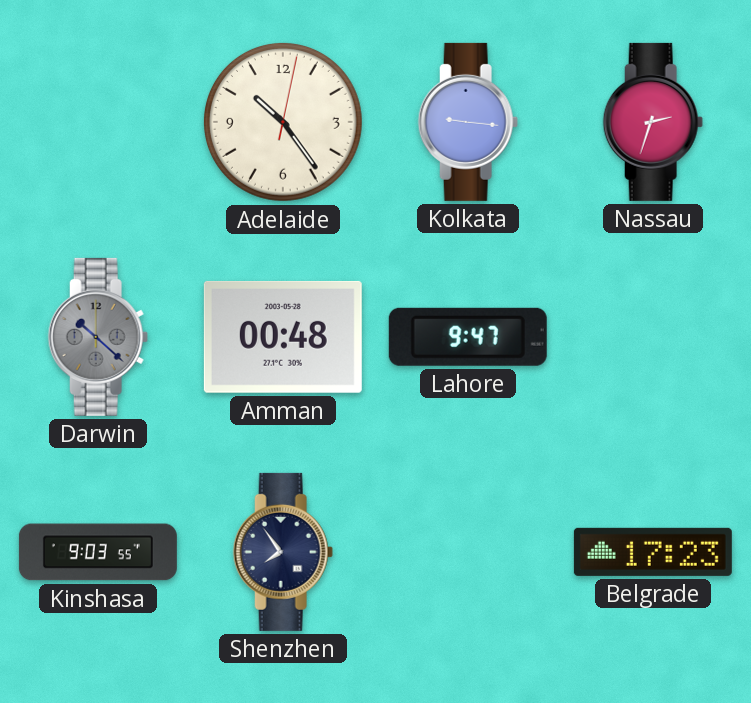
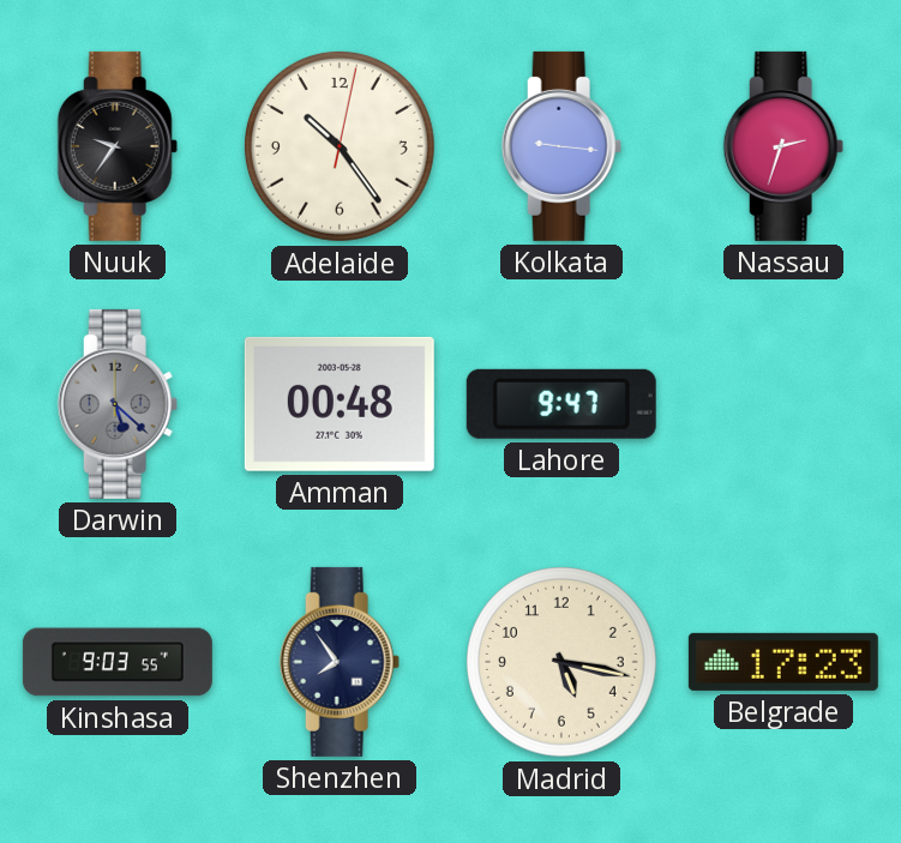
Nuuk: none -> 9:36
Darwin: 10:22 -> 5:22
Madrid: none -> 5:17
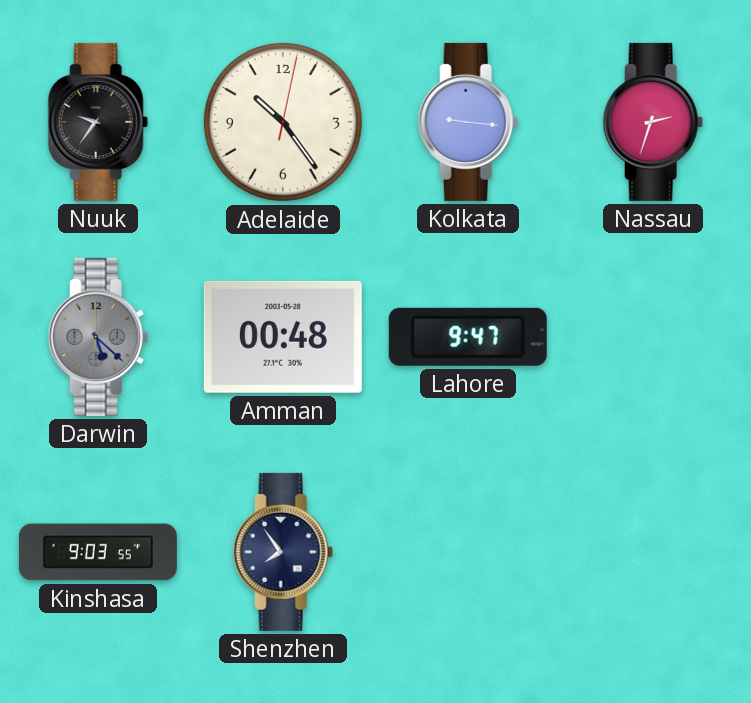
Madrid: 5:17 -> none
Belgrade: 17:23 -> none
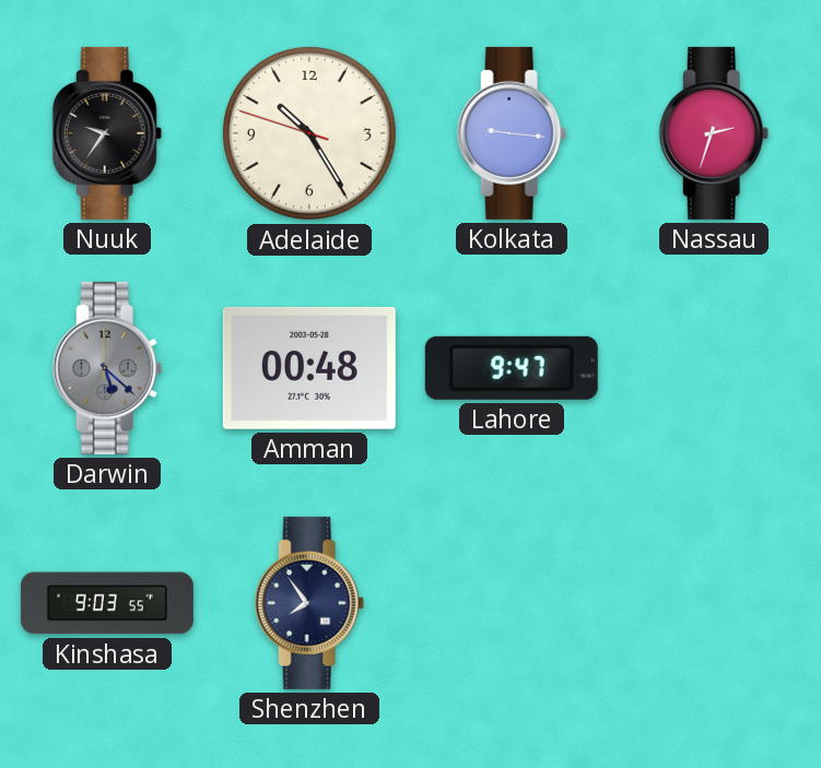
Adelaide: 10:24:02 -> 10:24:48
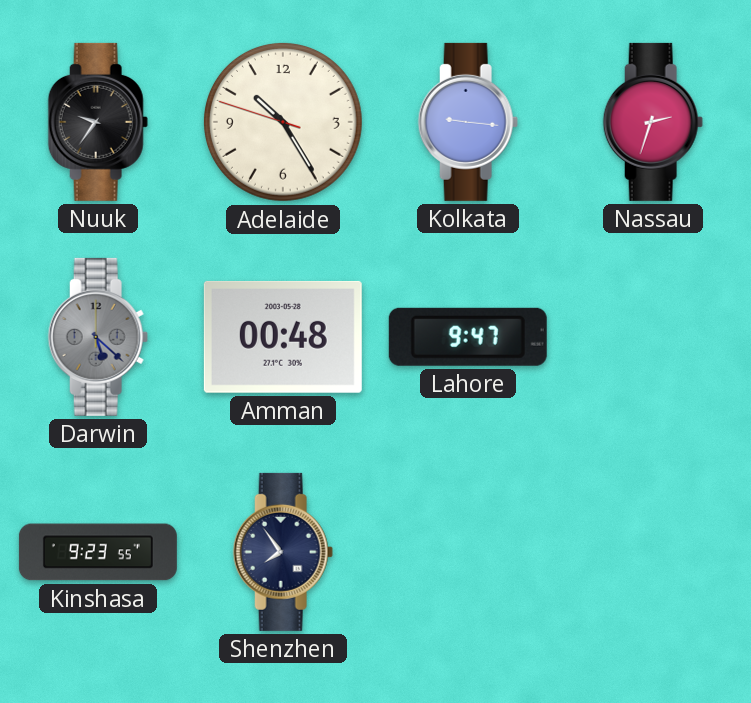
Kinshasa: 9:03 -> 9:23
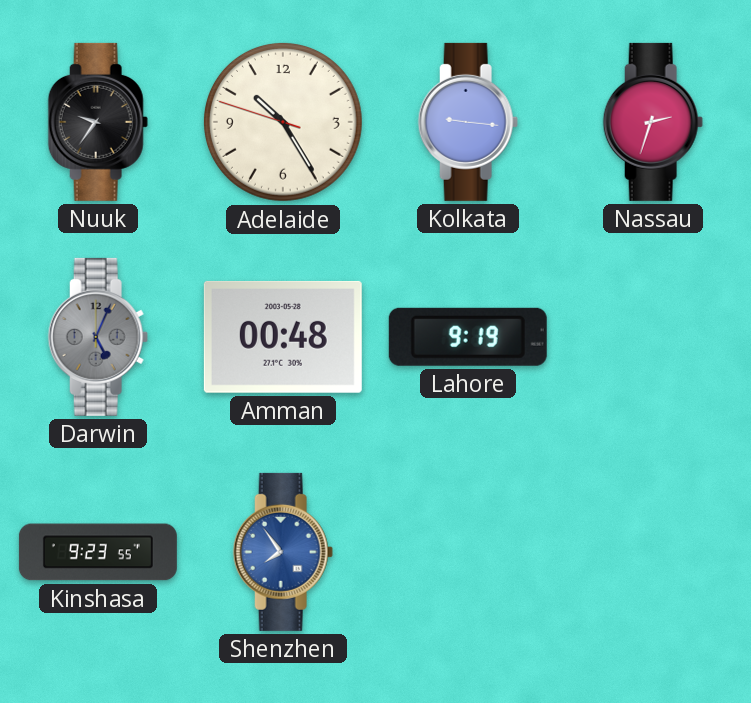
Darwin: 5:22 -> 5:04
Lahore: 9:47 -> 9:19
Shenzhen dial: navy -> blue
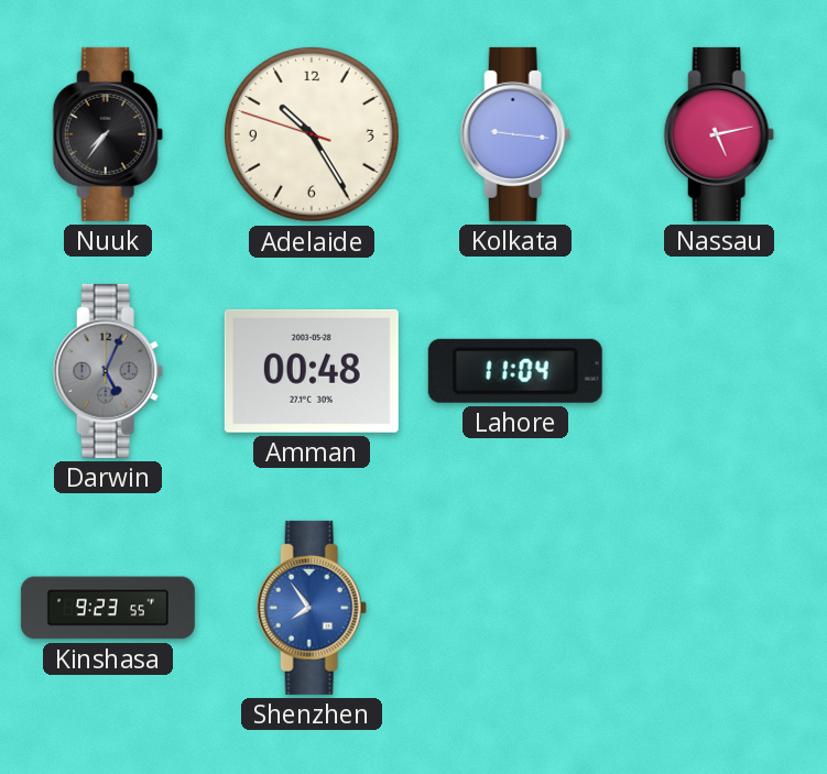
Nuuk: 9:36 -> 7:36
Nassau: 2:33 -> 5:13
Lahore: 9:19 -> 11:04
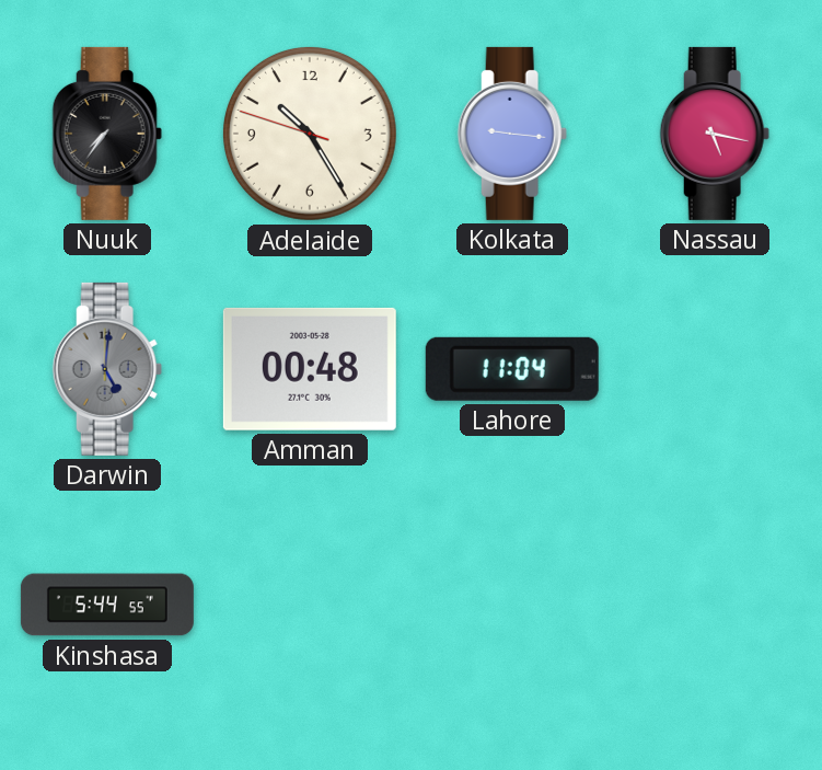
Nassau: 5:13 -> 5:17
Darwin: 5:04 -> 5:01
Kinshasa: 9:23 -> 5:44
Shenzhen: 7:54 -> none
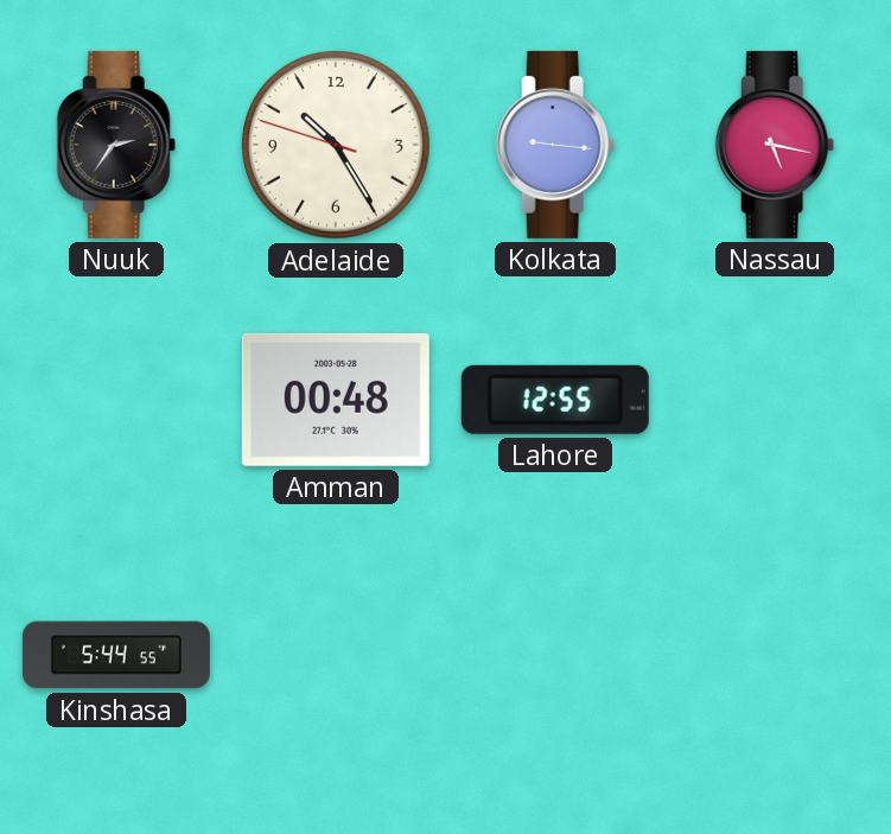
Nuuk: 7:36 -> 2:36
Darwin: 5:01 -> none
Lahore: 11:04 -> 12:55
